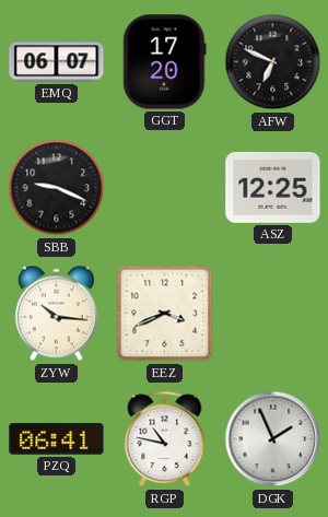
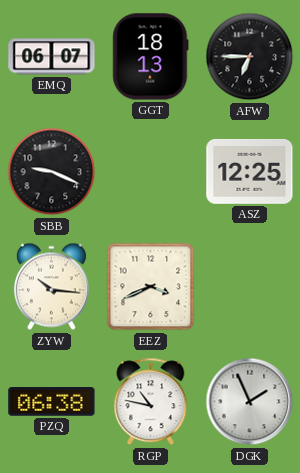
GGT: 17:20 -> 18:13
AFW: 6:49 -> 6:45
PZQ: 06:41 -> 06:38
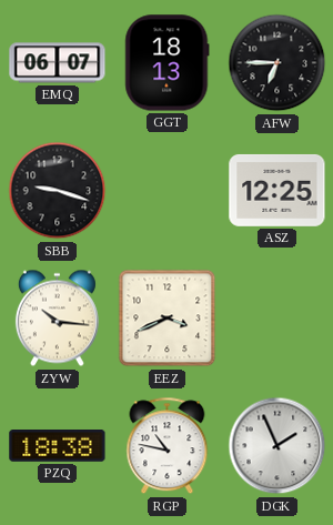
SBB: 9:19 -> 9:18
PZQ: 06:38 -> 18:38
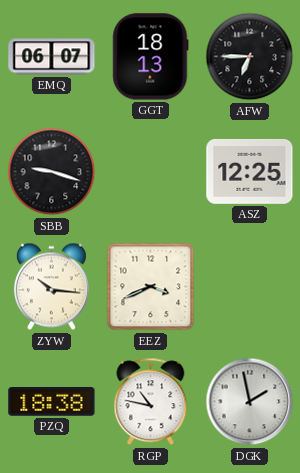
DGK: 1:56 -> 1:58
